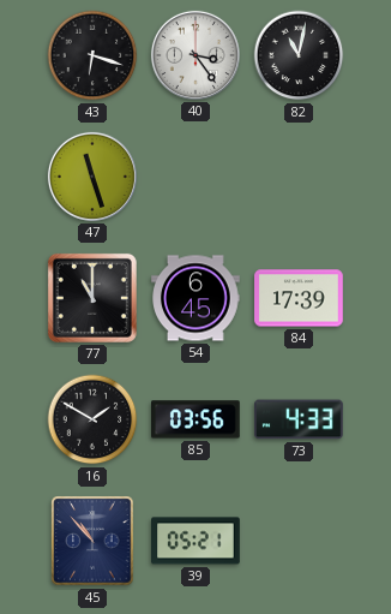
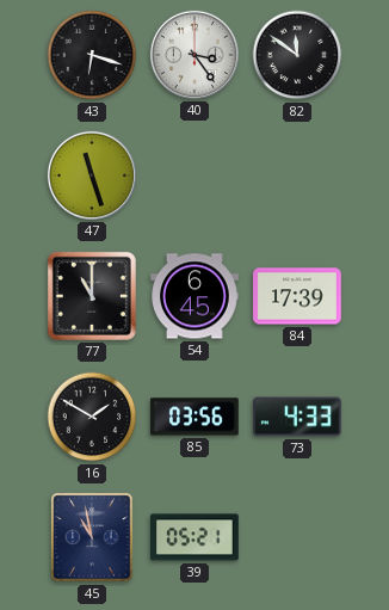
82: 11:02 -> 11:51
45: 10:53 -> 10:58
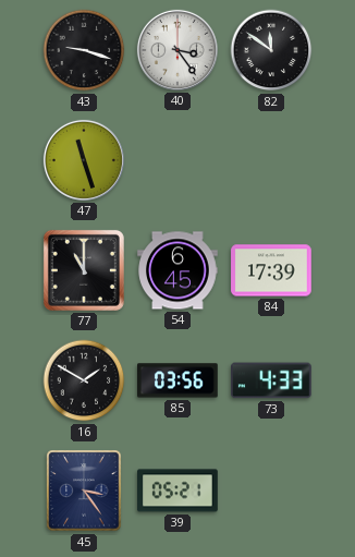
43: 6:18 -> 9:18
45: 10:58 -> 3:24
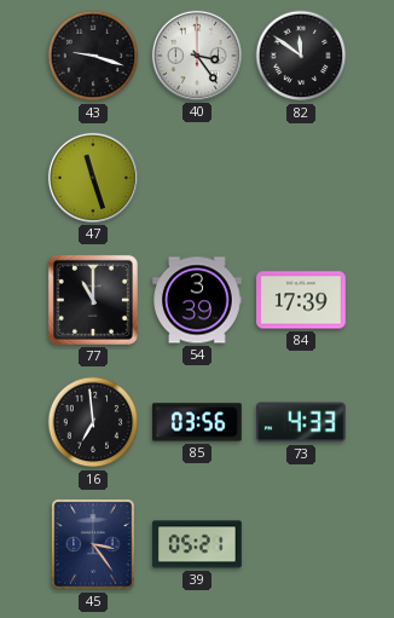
54: 6:45 -> 3:39
16: 1:50 -> 6:59
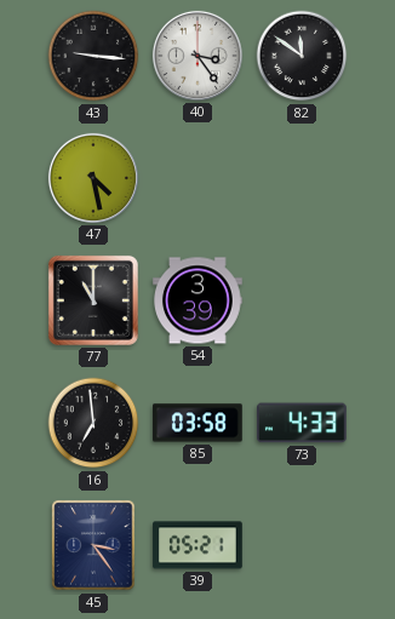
43: 9:18 -> 9:16
47: 11:27 -> 4:28
84: 17:39 -> none
85: 03:56 -> 03:58
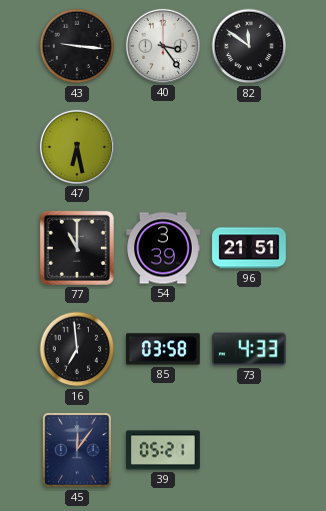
47: 4:28 -> 6:28
96: none -> 21:51
45: 3:24 -> 12:06
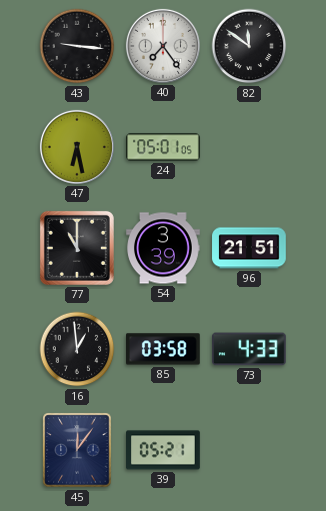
40: 3:24 -> 7:24
24: none -> 05:01
16: 6:59 -> 12:59
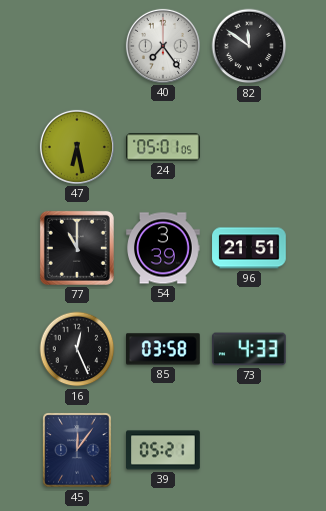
43: 9:16 -> none
16: 12:59 -> 12:26
